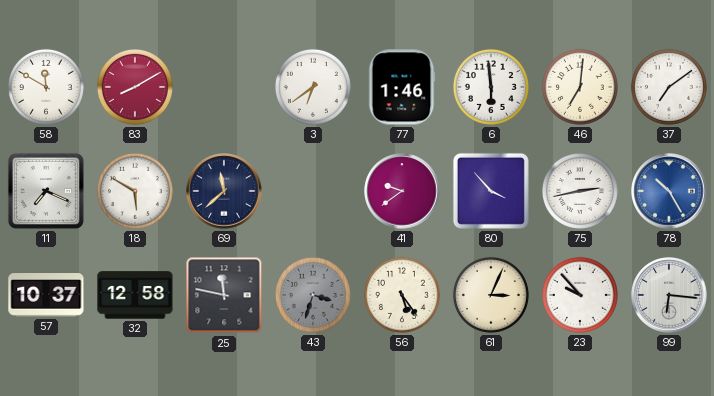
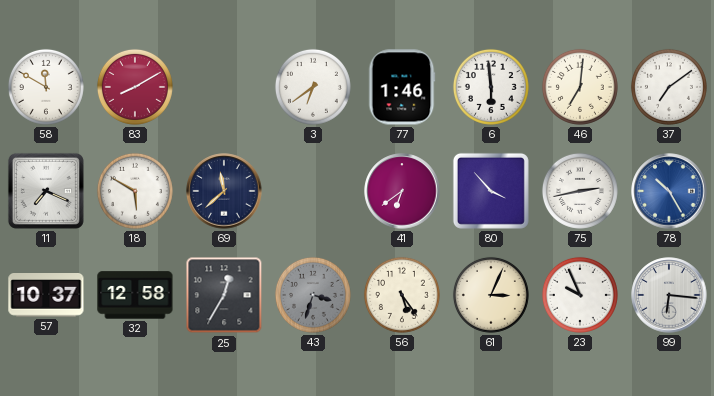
41: 9:39 -> 6:39
25: 11:47 -> 12:35
23: 9:53 -> 9:56
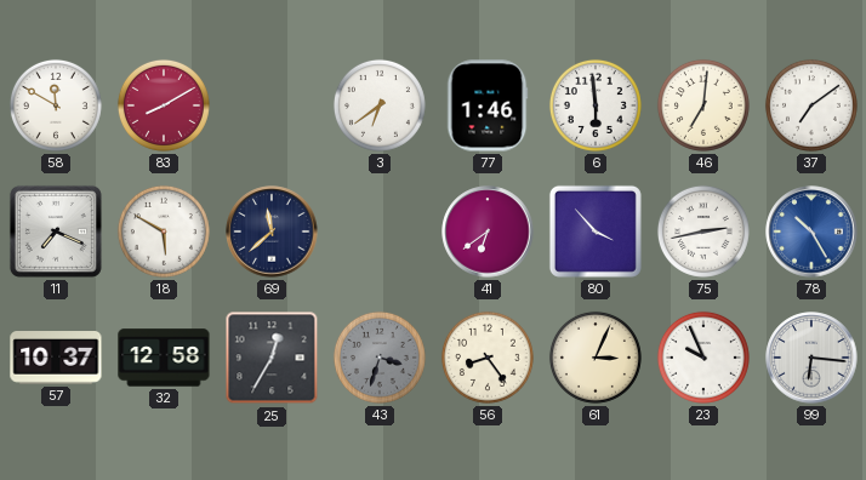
56: 5:24 -> 8:24
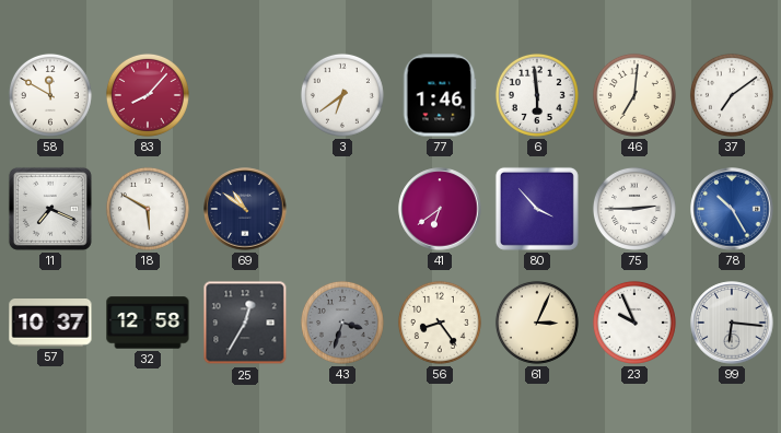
83: 8:10 -> 8:07
69: 11:38 -> 10:51
75: 2:43 -> 2:45
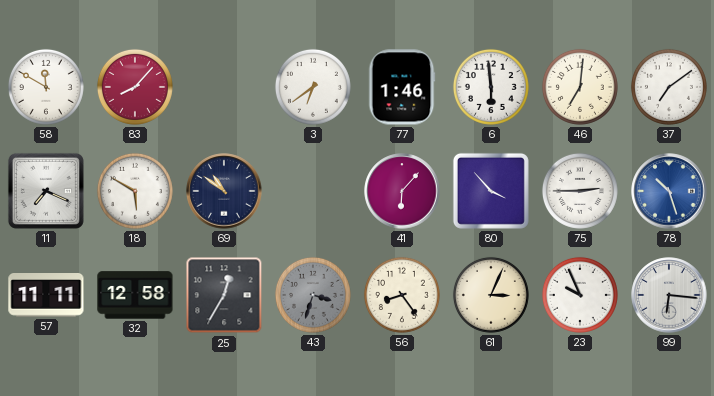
41: 6:39 -> 6:07
78: 10:25 -> 10:27
57: 10:37 -> 11:11
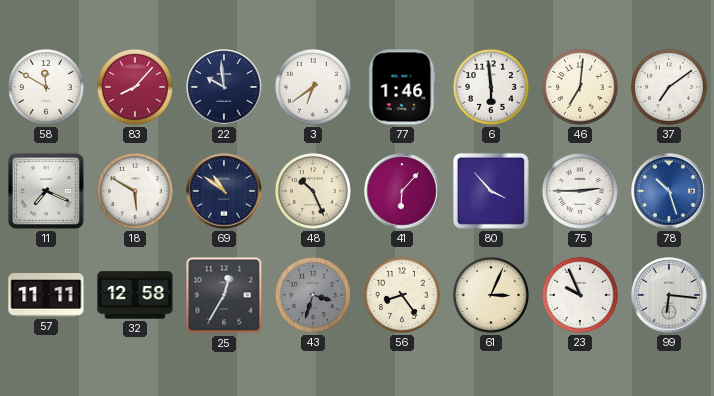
22: none -> 9:59
48: none -> 10:26
